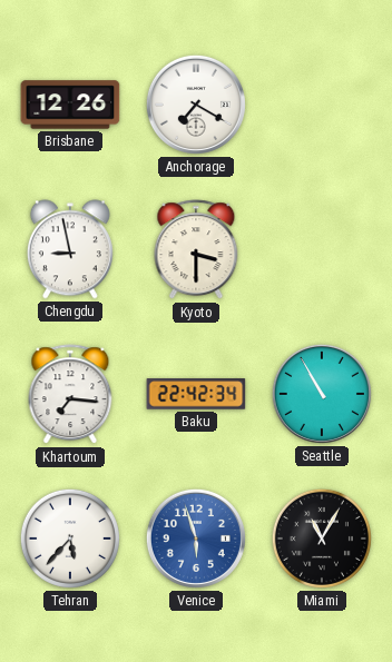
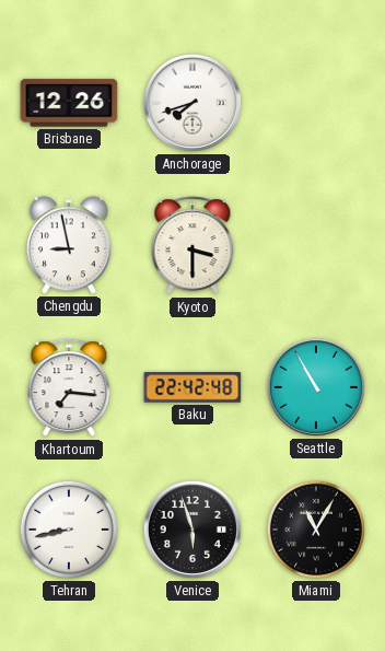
Anchorage: 7:20 -> 7:42
Baku: 22:42:34 -> 22:42:48
Tehran: 5:37 -> 8:43
Venice dial: blue -> black
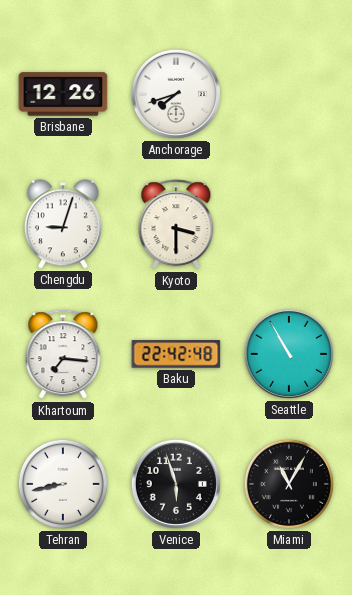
Chengdu: 8:58 -> 9:03
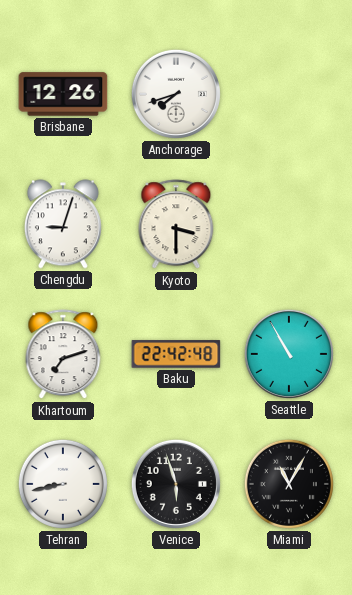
Khartoum: 7:16 -> 7:12
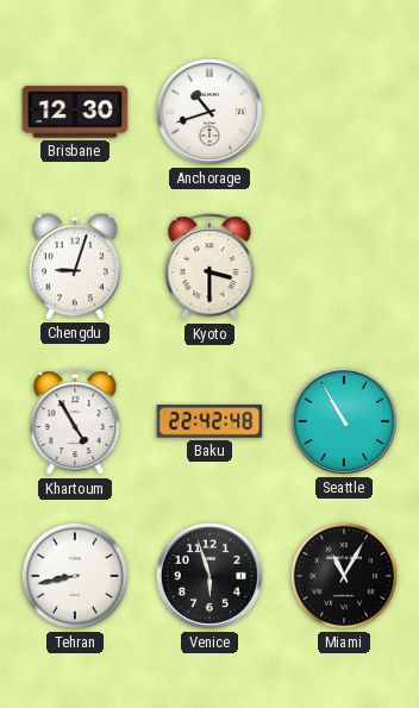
Brisbane: 12:26 -> 12:30
Anchorage: 7:42 -> 10:42
Khartoum: 7:12 -> 4:55
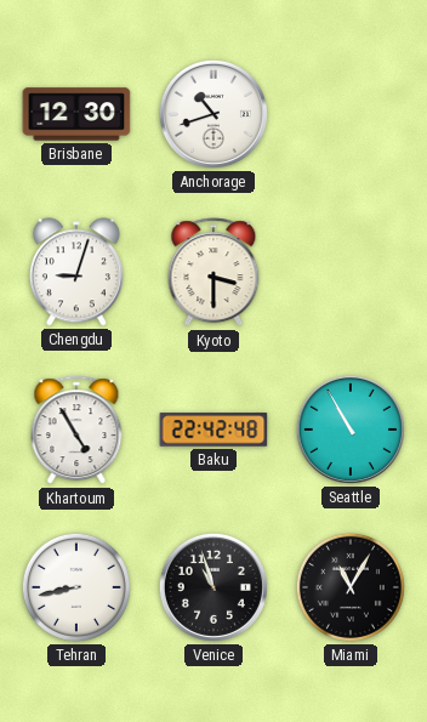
Venice: 5:57 -> 10:57
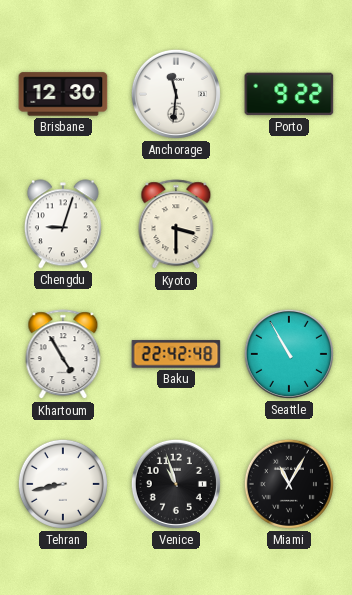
Anchorage: 10:42 -> 11:31
Porto: none -> 9:22
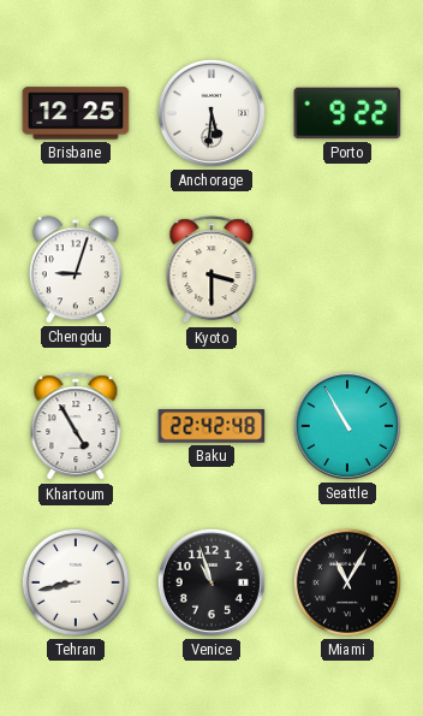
Brisbane: 12:30 -> 12:25
Anchorage: 11:31 -> 5:31
